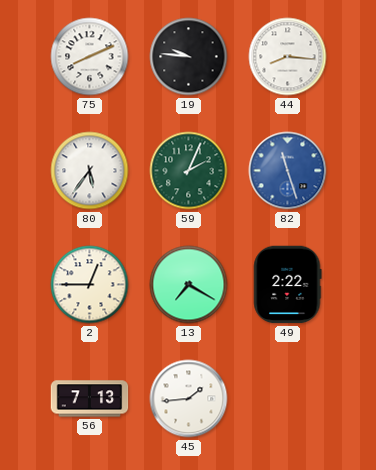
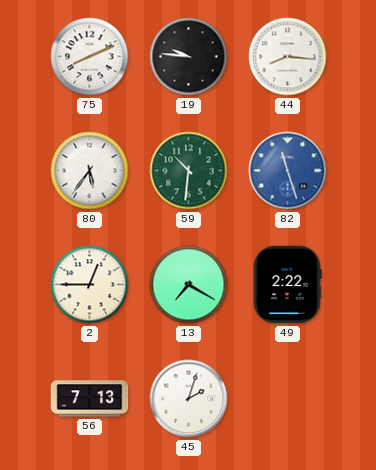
59: 2:04 -> 10:31
45: 1:44 -> 2:03
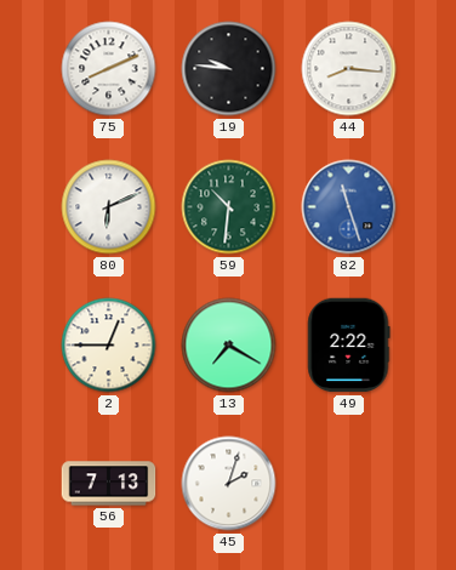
80: 5:36 -> 6:11
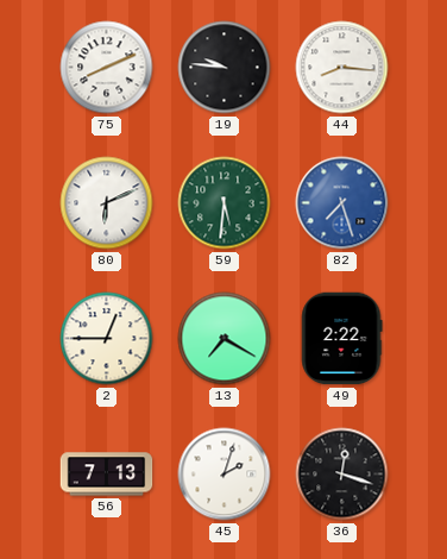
59: 10:31 -> 5:31
82: 11:27 -> 7:27
36: none -> 12:18
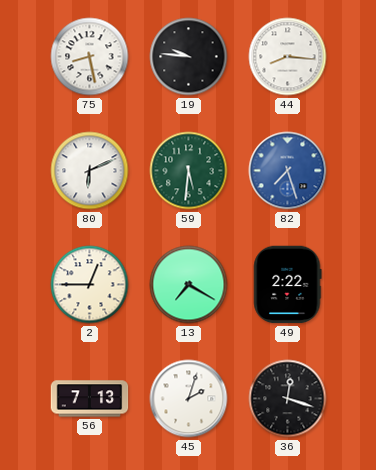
75: 8:11 -> 8:28
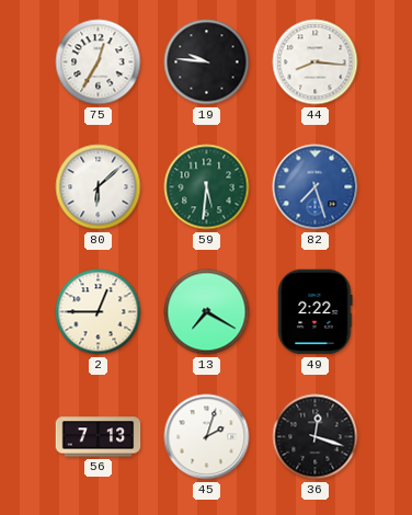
75: 8:28 -> 12:35
80: 6:11 -> 6:08
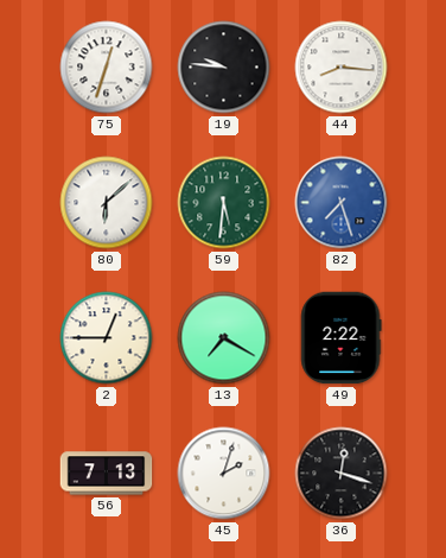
75: 12:35 -> 12:33
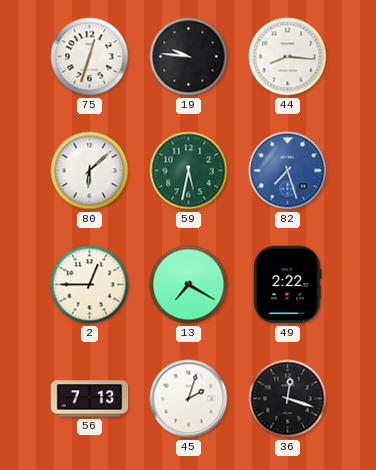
59: 5:31 -> 5:32
